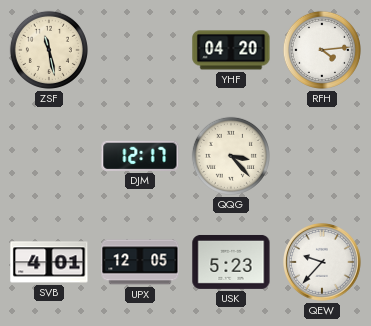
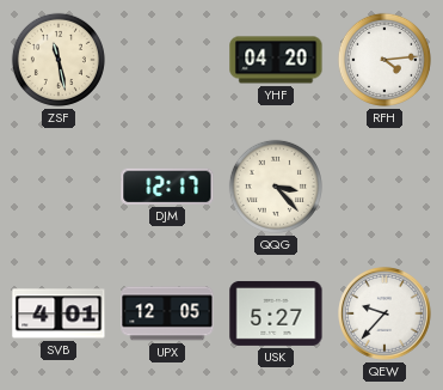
USK: 5:23 -> 5:27
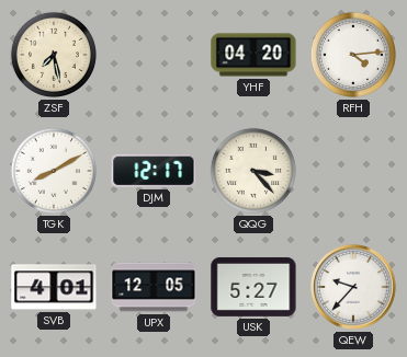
ZSF: 11:28 -> 7:28
TGK: none -> 8:10
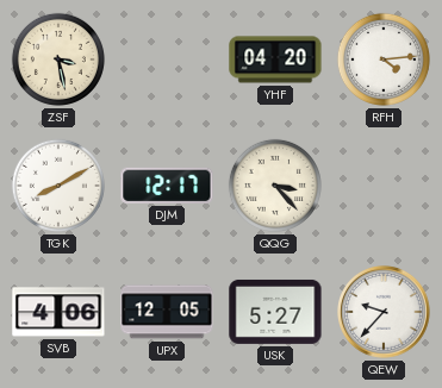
ZSF: 7:28 -> 3:28
SVB: 4:01 -> 4:06
